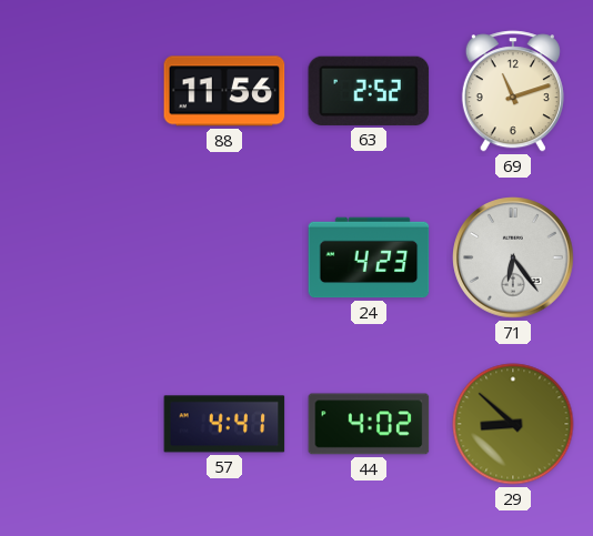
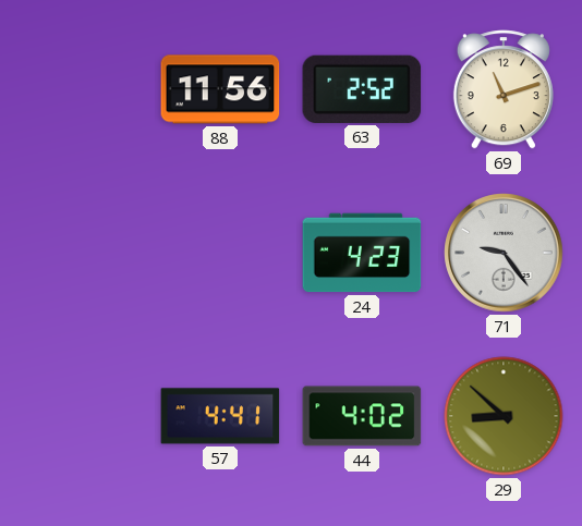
71: 6:24 -> 9:24
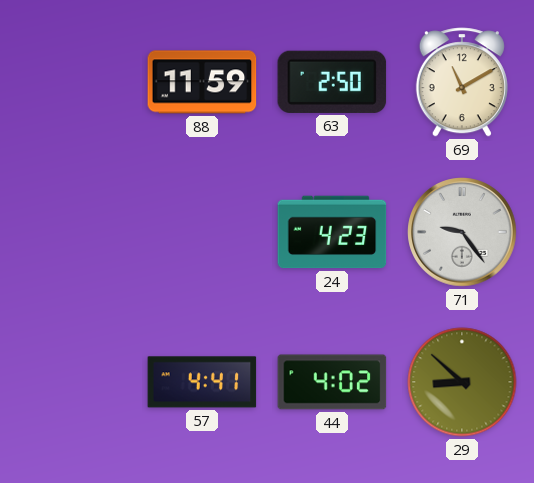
88: 11:56 -> 11:59
63: 2:52 -> 2:50
69: 11:12 -> 11:10
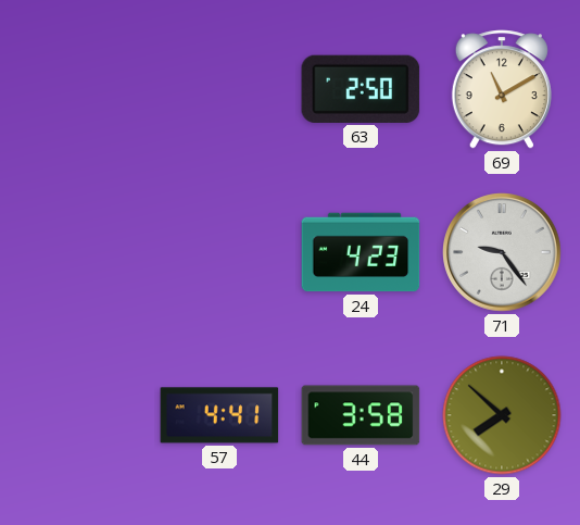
88: 11:59 -> none
44: 4:02 -> 3:58
29: 8:52 -> 7:52
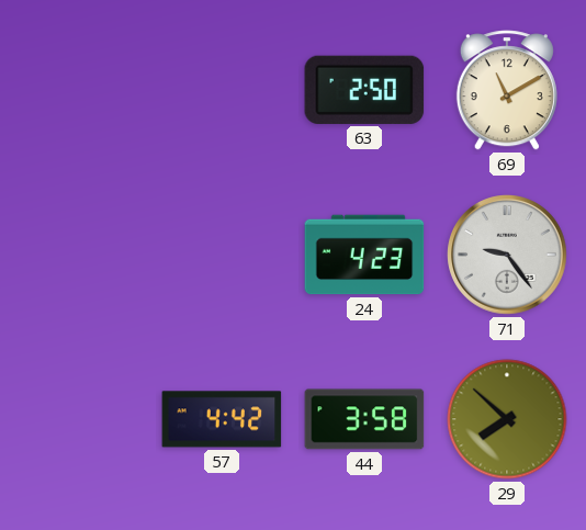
57: 4:41 -> 4:42
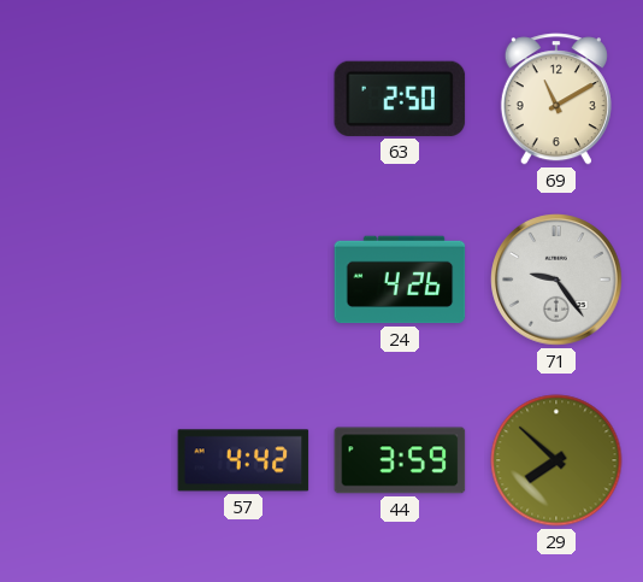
24: 4:23 -> 4:26
44: 3:58 -> 3:59
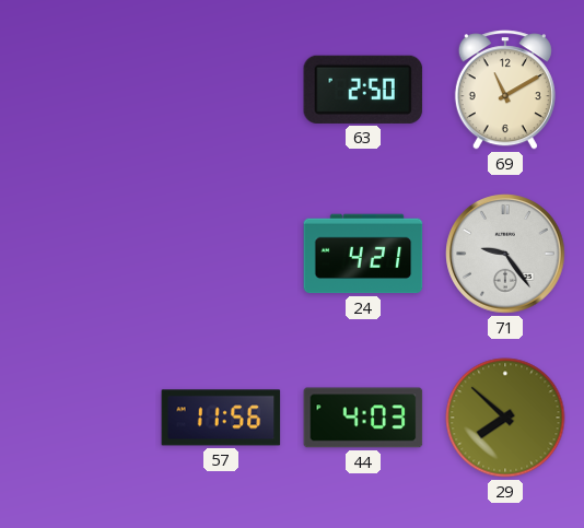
24: 4:26 -> 4:21
57: 4:42 -> 11:56
44: 3:59 -> 4:03
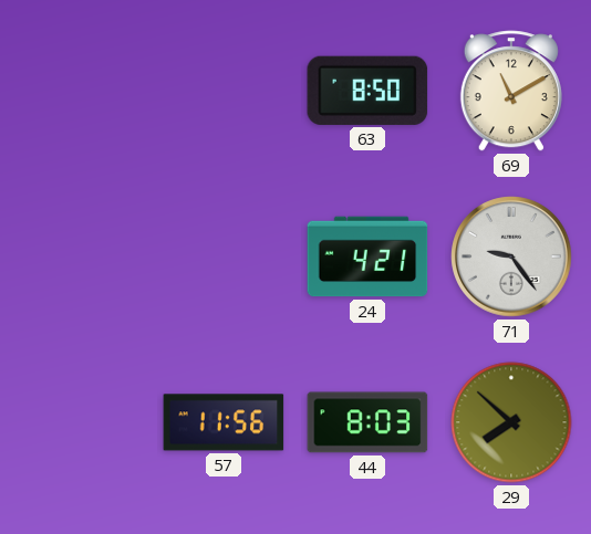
63: 2:50 -> 8:50
44: 4:03 -> 8:03
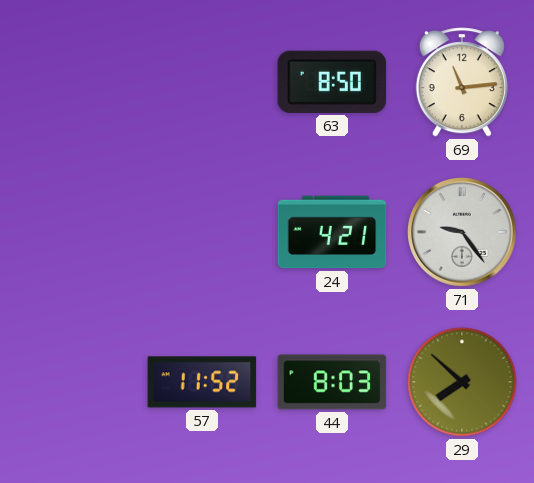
69: 11:10 -> 11:14
57: 11:56 -> 11:52
